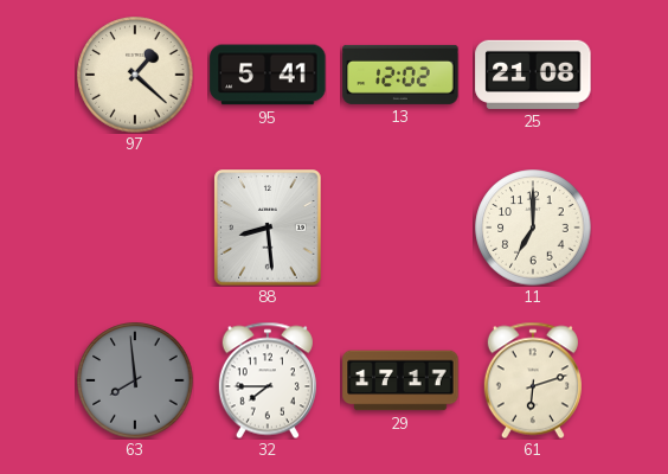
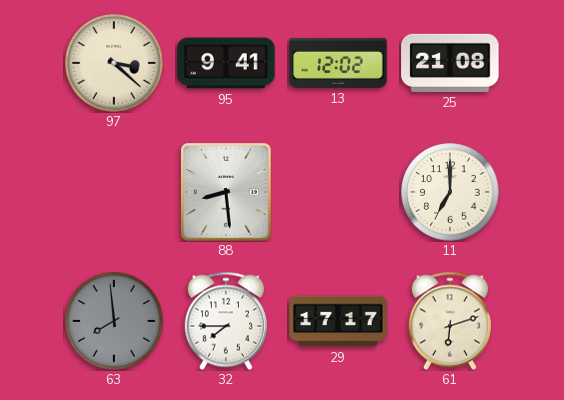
97: 1:22 -> 3:22
95: 5:41 -> 9:41
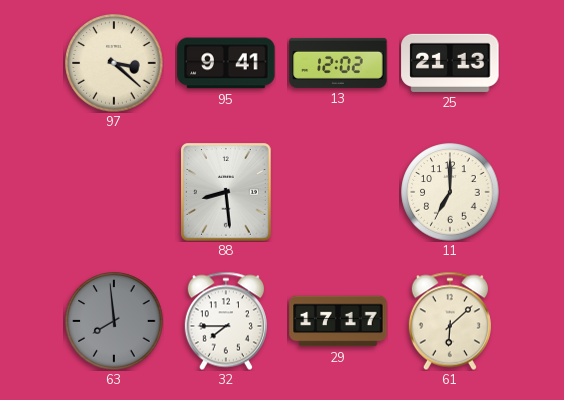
25: 21:08 -> 21:13
61: 6:12 -> 6:08
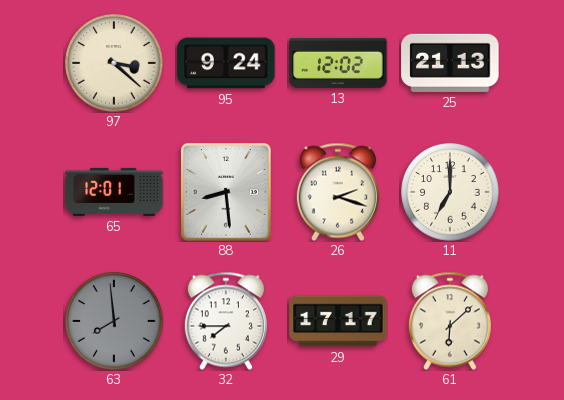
95: 9:41 -> 9:24
65: none -> 12:01
26: none -> 2:18
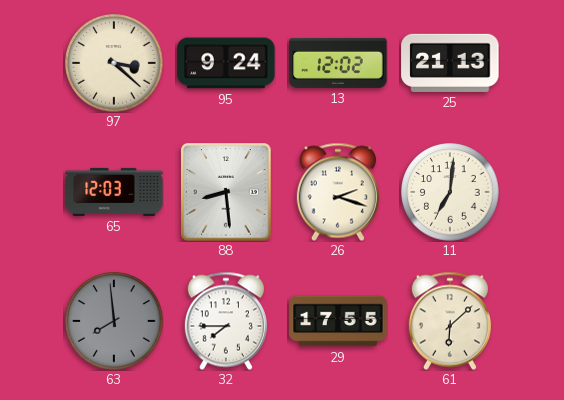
65: 12:01 -> 12:03
11: 7:00 -> 7:01
29: 17:17 -> 17:55
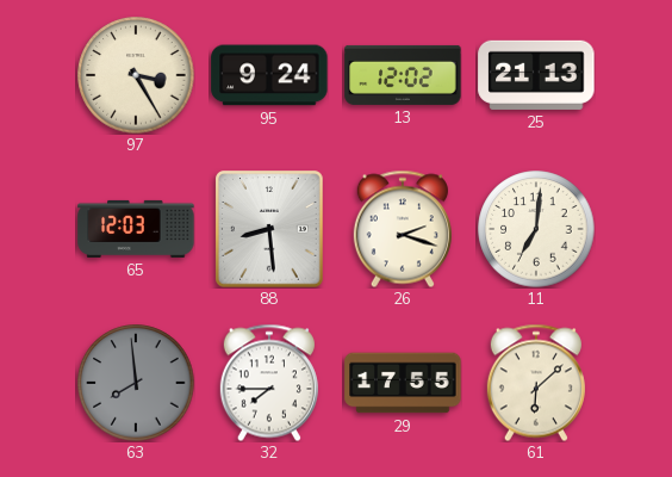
97: 3:22 -> 3:25
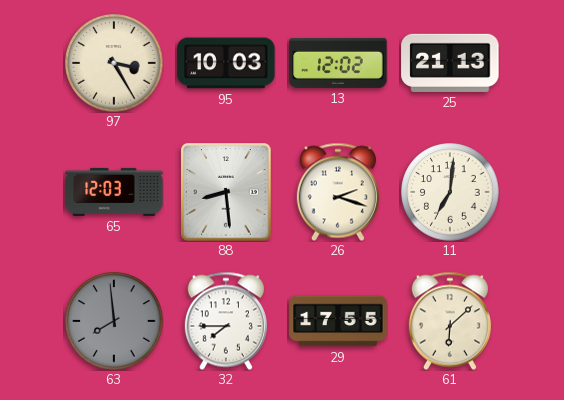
95: 9:24 -> 10:03
